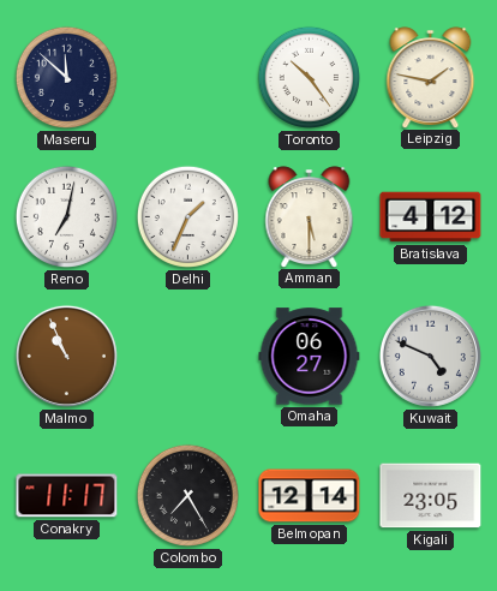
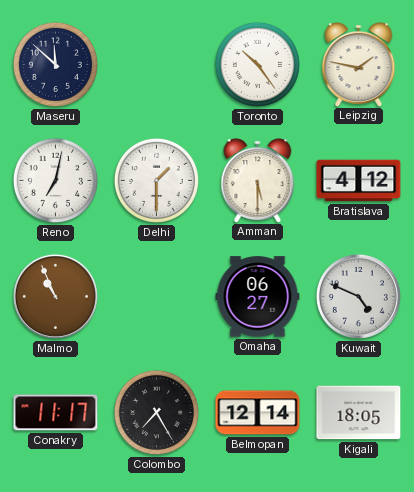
Delhi: 1:34 -> 1:30
Kigali: 23:05 -> 18:05
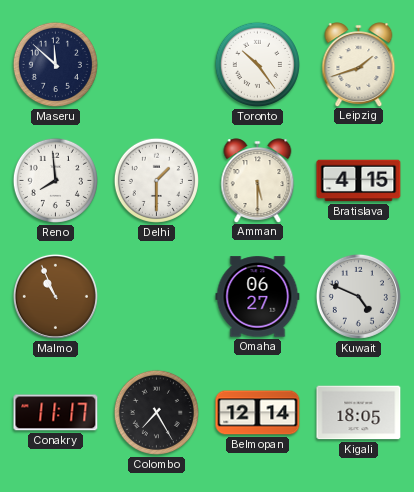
Leipzig: 1:47 -> 1:42
Reno: 7:02 -> 7:59
Bratislava: 4:12 -> 4:15
